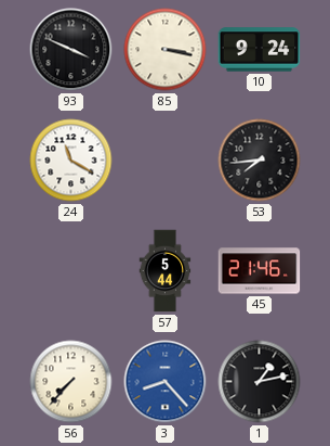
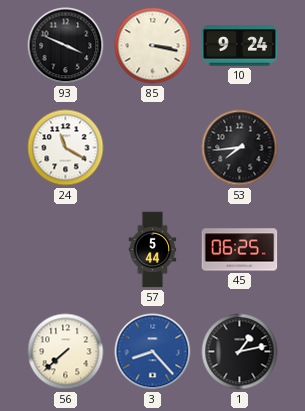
45: 21:46 -> 06:25
56: 7:37 -> 7:38
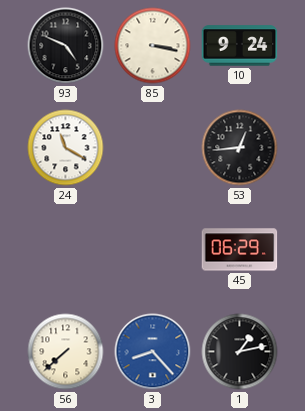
93: 3:49 -> 4:49
53: 7:44 -> 12:44
57: 5:44 -> none
45: 06:25 -> 06:29
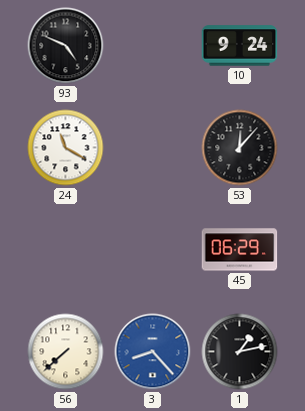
85: 3:17 -> none
53: 12:44 -> 12:07
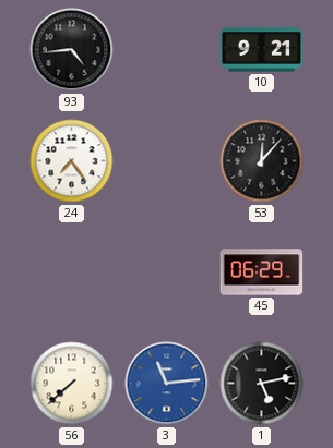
93: 4:49 -> 4:44
10: 9:24 -> 9:21
24: 11:20 -> 7:24
3: 8:23 -> 11:14
1: 1:13 -> 5:13
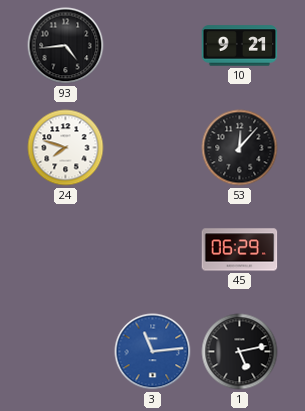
24: 7:24 -> 7:48
56: 7:38 -> none
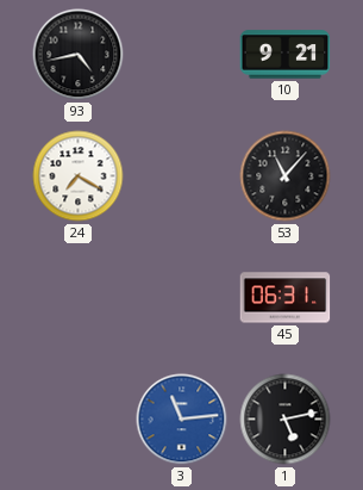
93: 4:44 -> 4:43
24: 7:48 -> 7:20
53: 12:07 -> 11:07
45: 06:29 -> 06:31
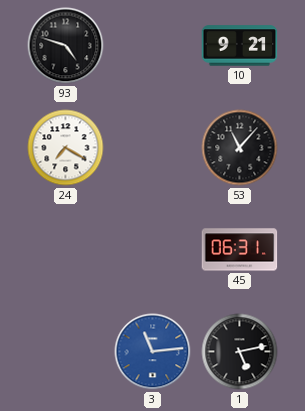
93: 4:43 -> 4:48
